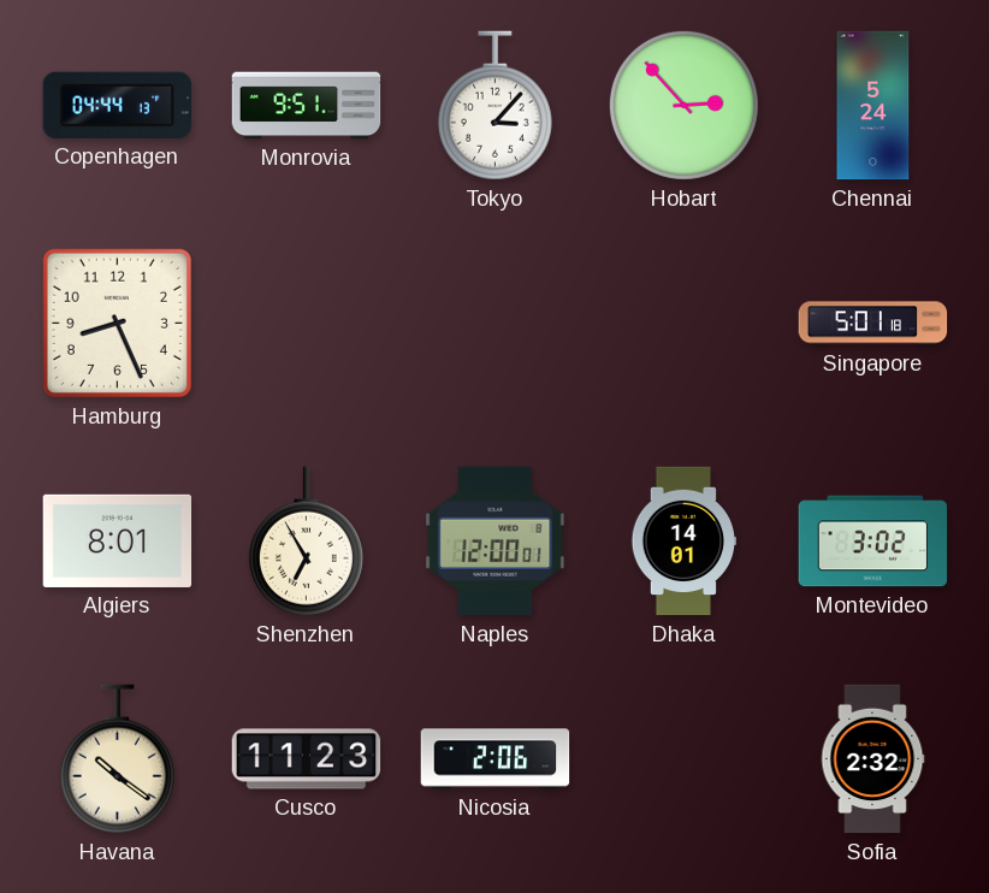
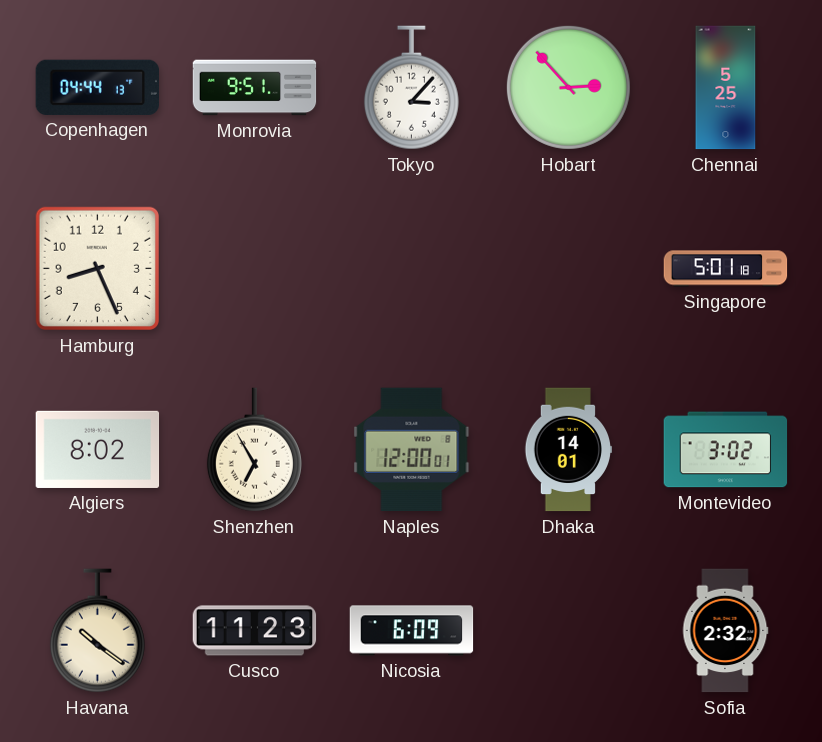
Chennai: 5:24 -> 5:25
Algiers: 8:01 -> 8:02
Nicosia: 2:06 -> 6:09
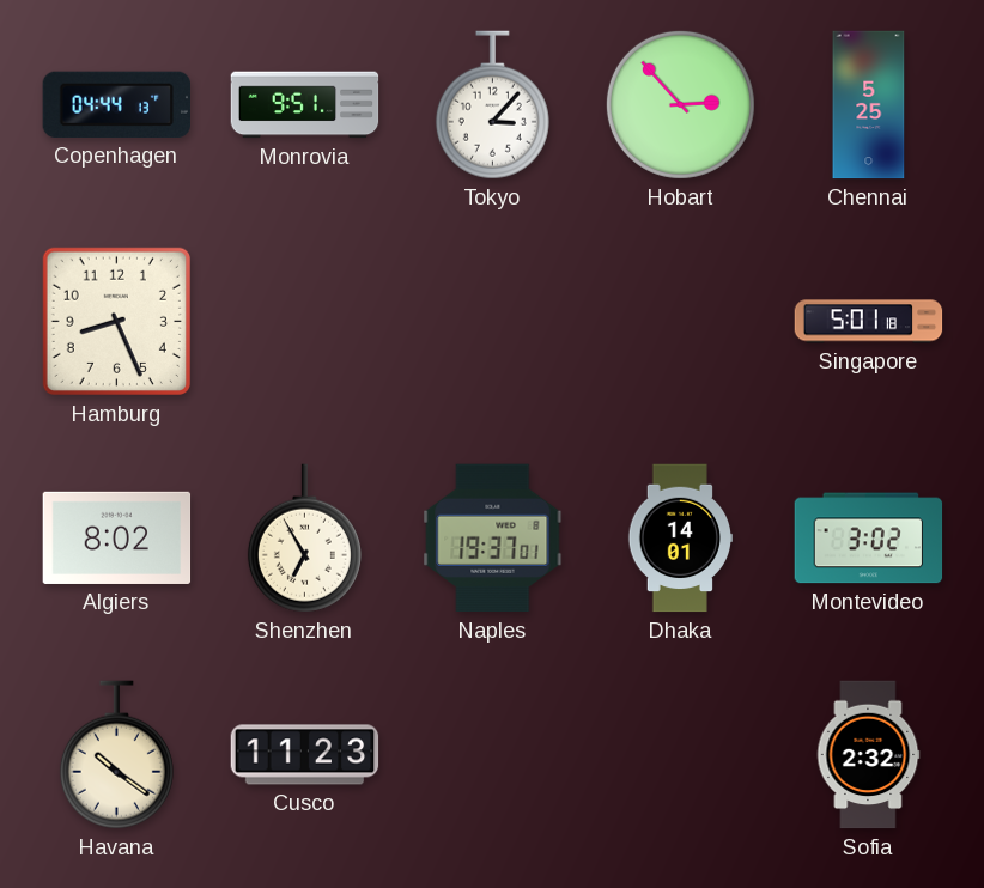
Naples: 12:00 -> 19:37
Nicosia: 6:09 -> none
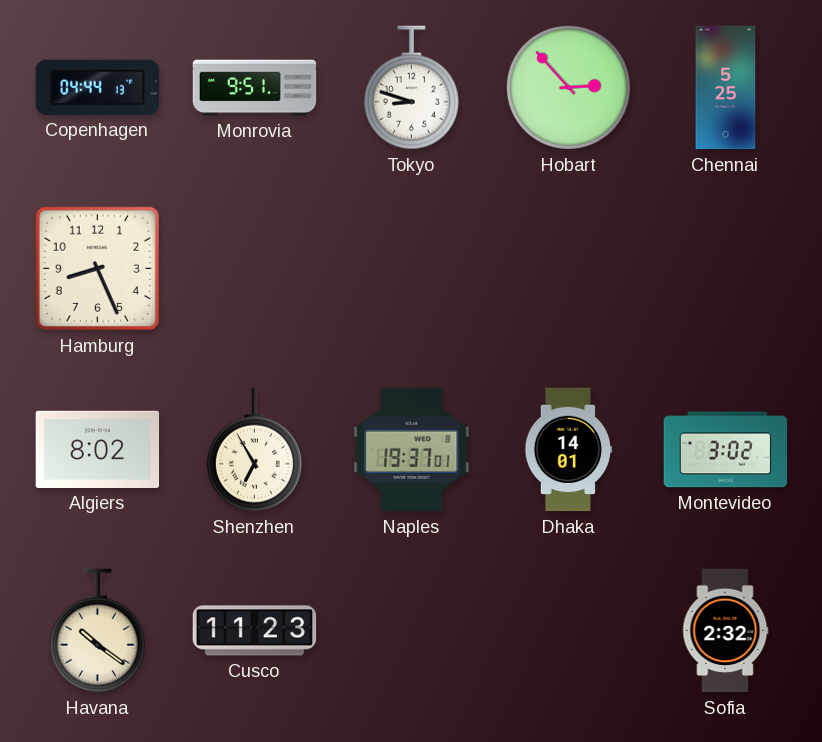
Tokyo: 3:07 -> 8:48
Singapore: 5:01 -> none
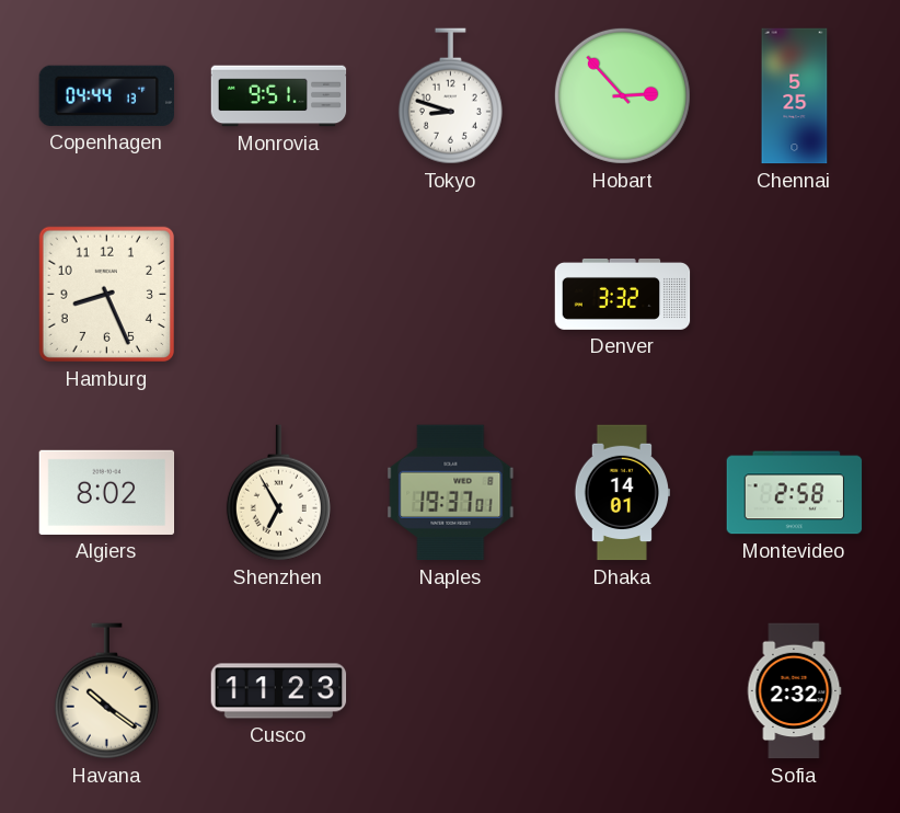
Denver: none -> 3:32
Montevideo: 3:02 -> 2:58
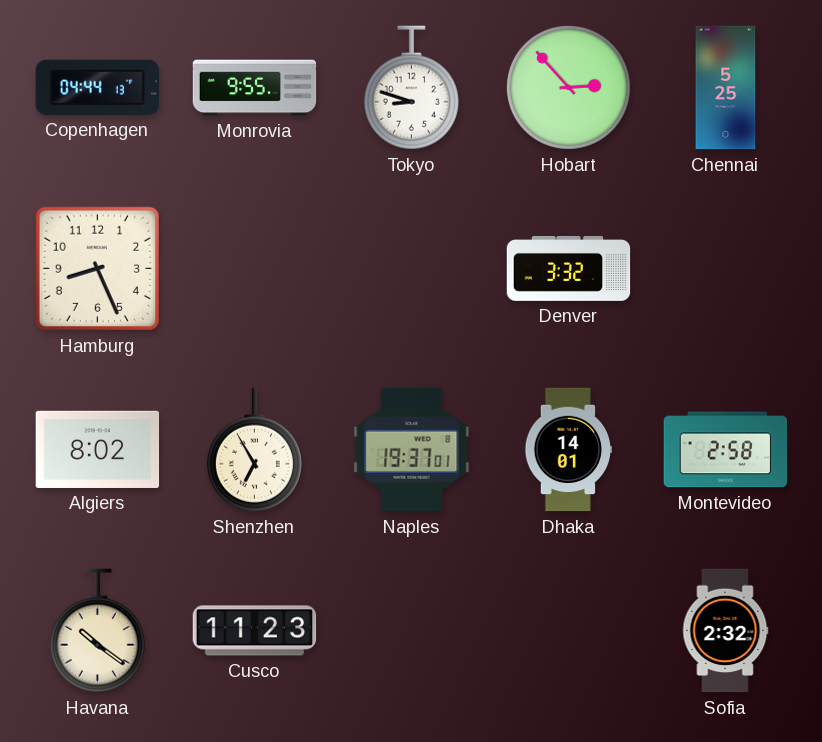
Monrovia: 9:51 -> 9:55
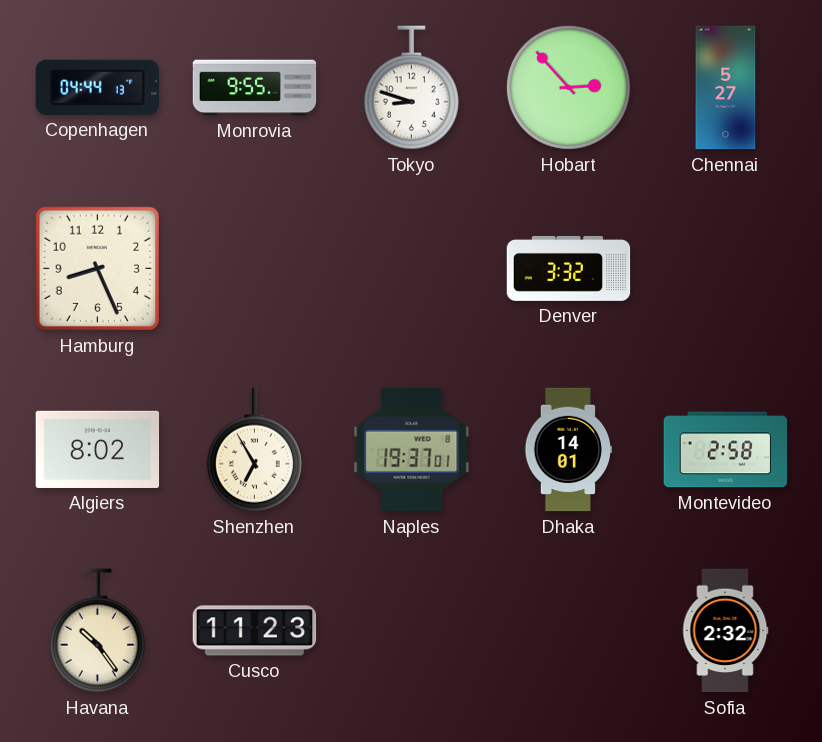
Chennai: 5:25 -> 5:27
Havana: 10:21 -> 10:24
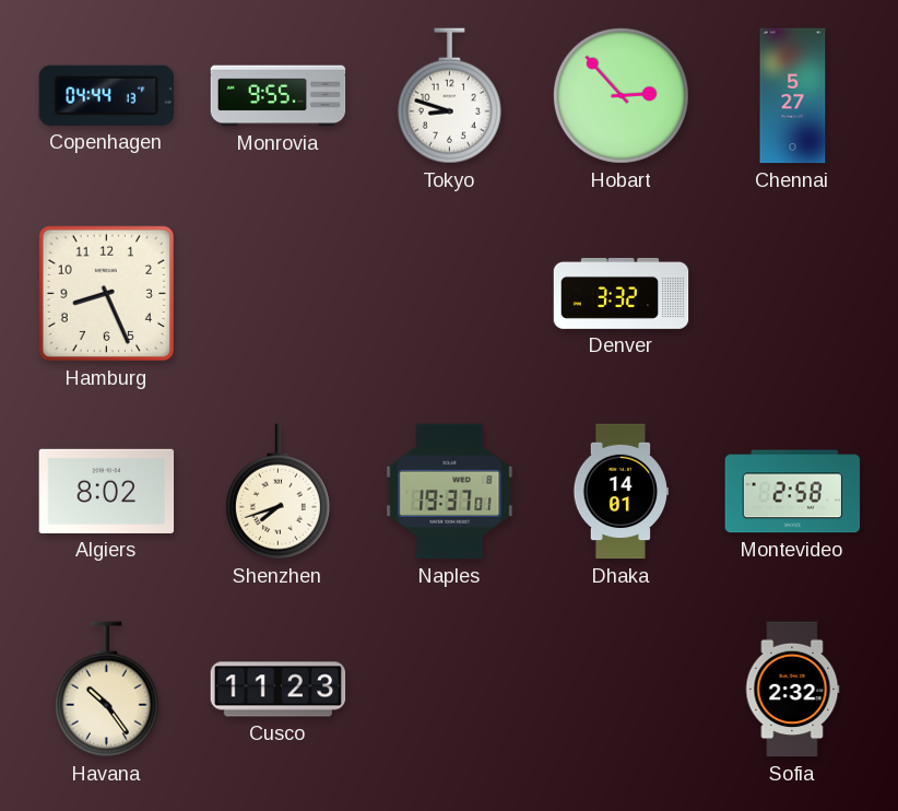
Shenzhen: 6:55 -> 7:42
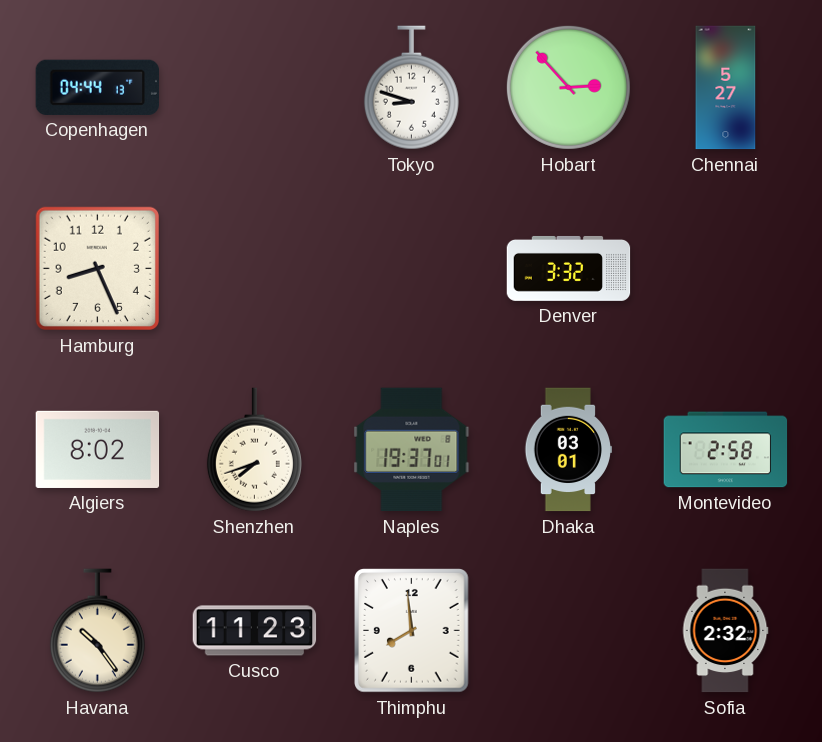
Monrovia: 9:55 -> none
Dhaka: 14:01 -> 03:01
Thimphu: none -> 7:59
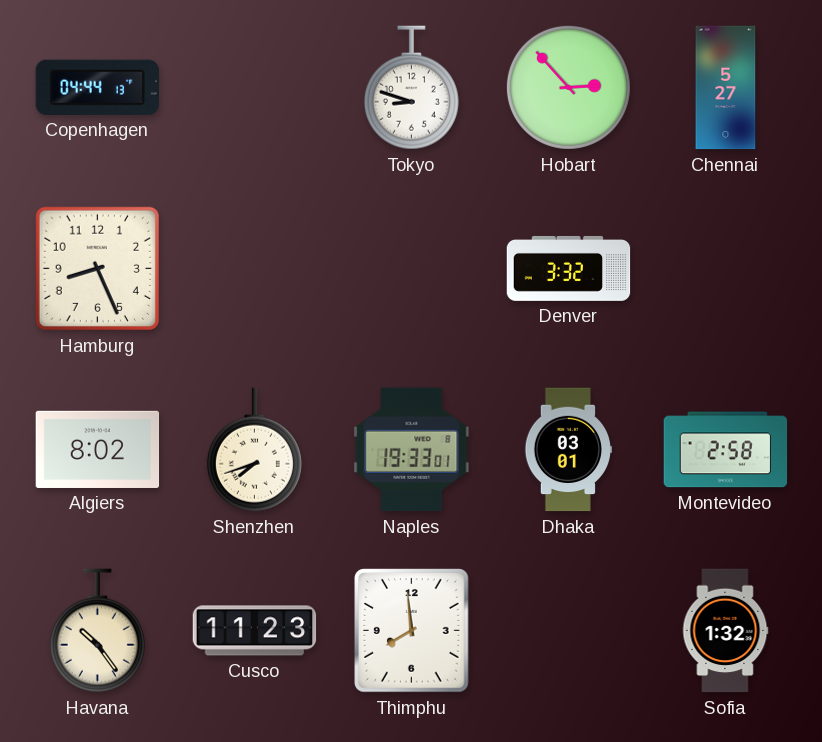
Naples: 19:37 -> 19:33
Sofia: 2:32 -> 1:32
